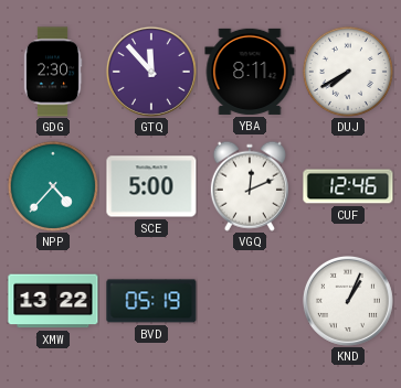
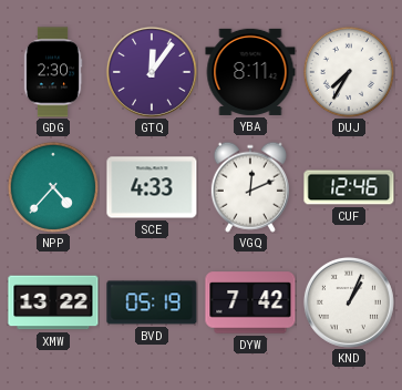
GTQ: 11:53 -> 12:06
DUJ: 7:40 -> 7:35
SCE: 5:00 -> 4:33
DYW: none -> 7:42
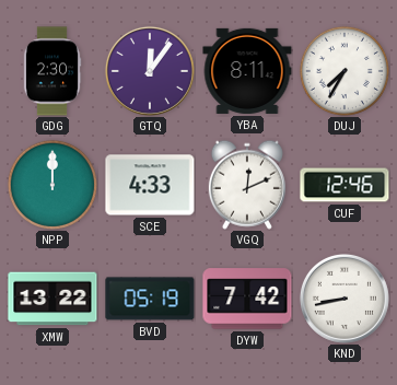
NPP: 4:37 -> 12:00
KND: 1:04 -> 8:43
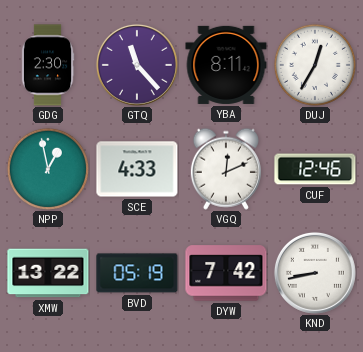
GTQ: 12:06 -> 11:23
DUJ: 7:35 -> 12:35
NPP: 12:00 -> 12:58
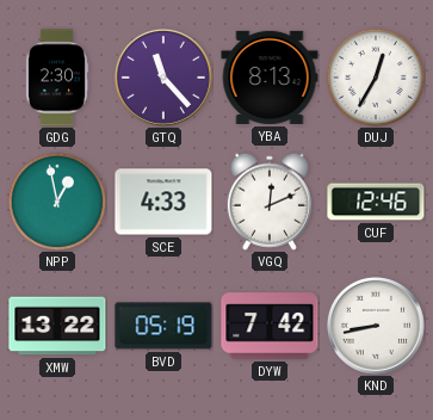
YBA: 8:11 -> 8:13
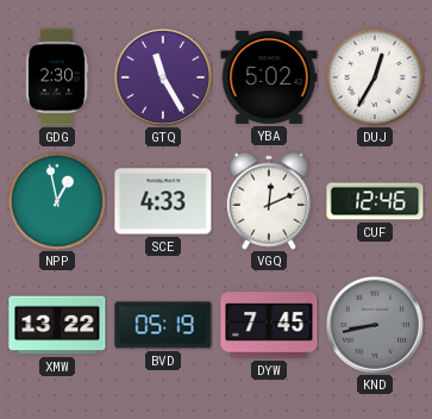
GTQ: 11:23 -> 11:25
YBA: 8:13 -> 5:02
DYW: 7:42 -> 7:45
KND dial: white -> grey
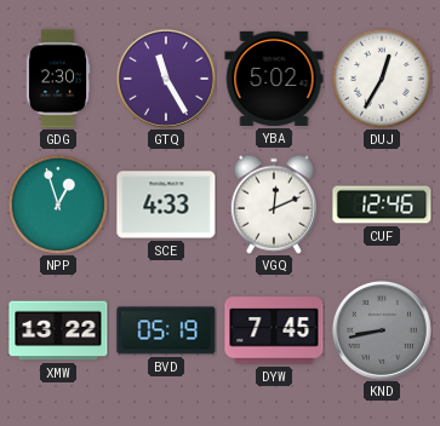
NPP: 12:58 -> 12:57
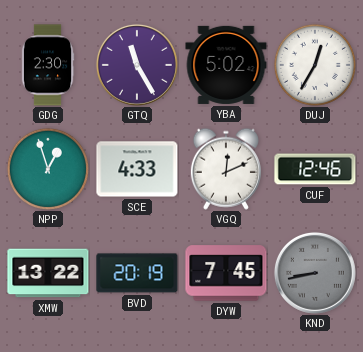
BVD: 05:19 -> 20:19
